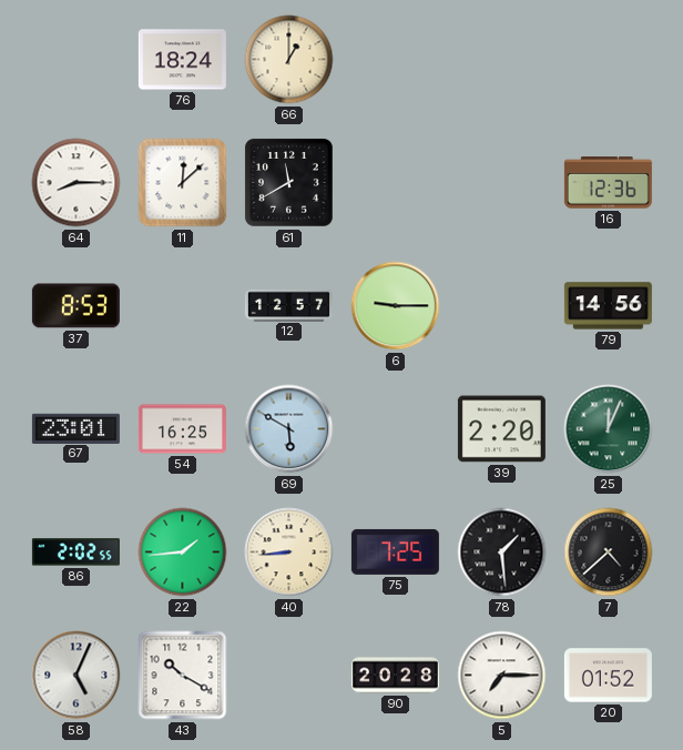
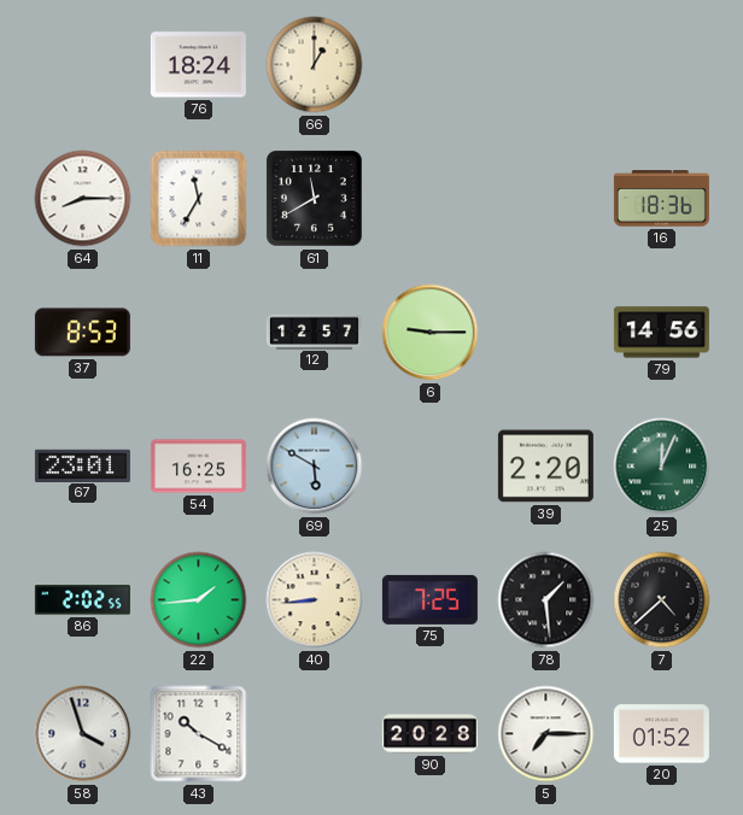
11: 12:08 -> 11:35
16: 12:36 -> 18:36
58: 5:04 -> 3:57
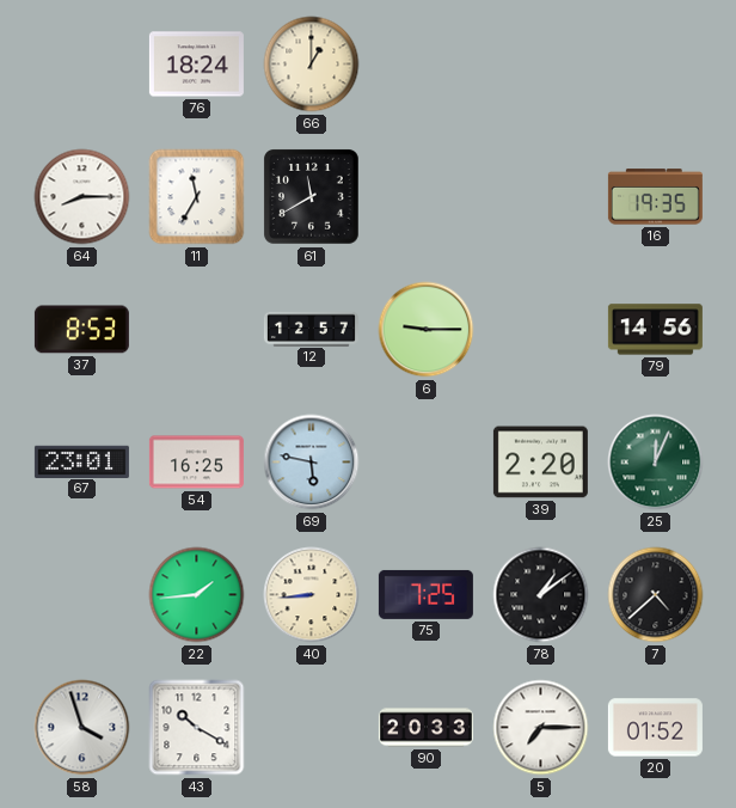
16: 18:36 -> 19:35
69: 5:50 -> 5:47
86: 2:02 -> none
78: 1:29 -> 1:09
90: 20:28 -> 20:33
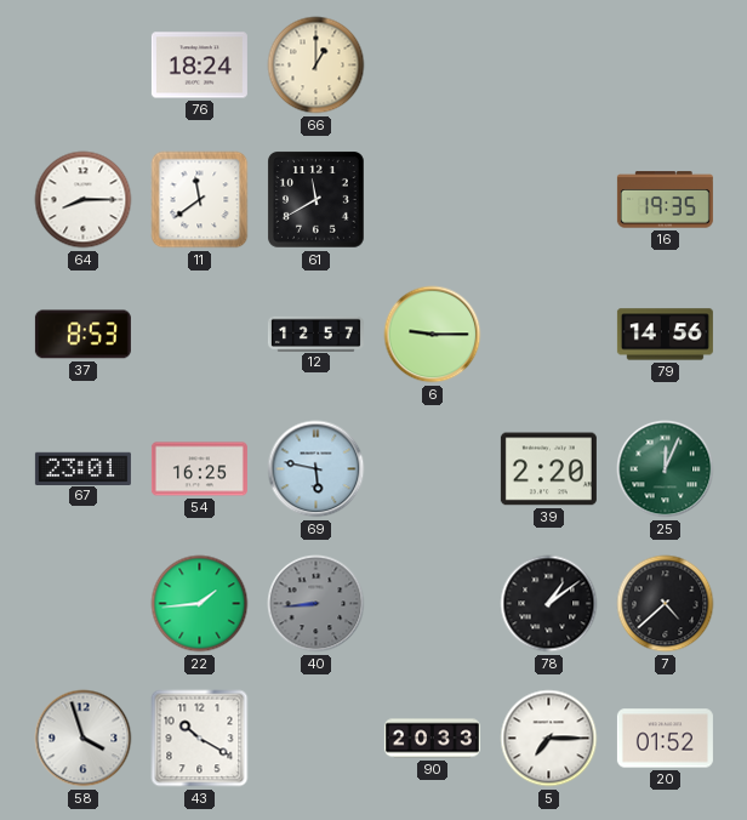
11: 11:35 -> 11:39
40 dial: cream -> grey
75: 7:25 -> none
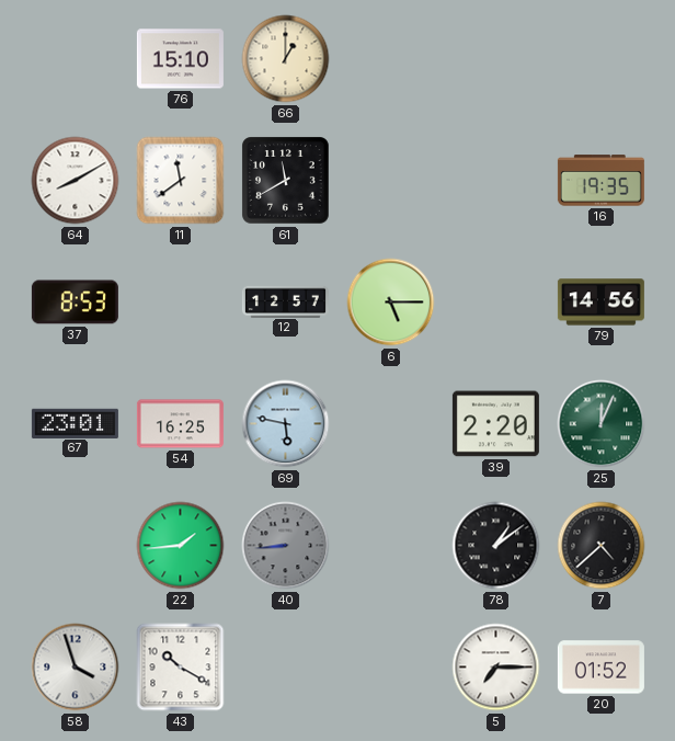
76: 18:24 -> 15:10
64: 8:15 -> 8:10
6: 9:15 -> 5:15
90: 20:33 -> none
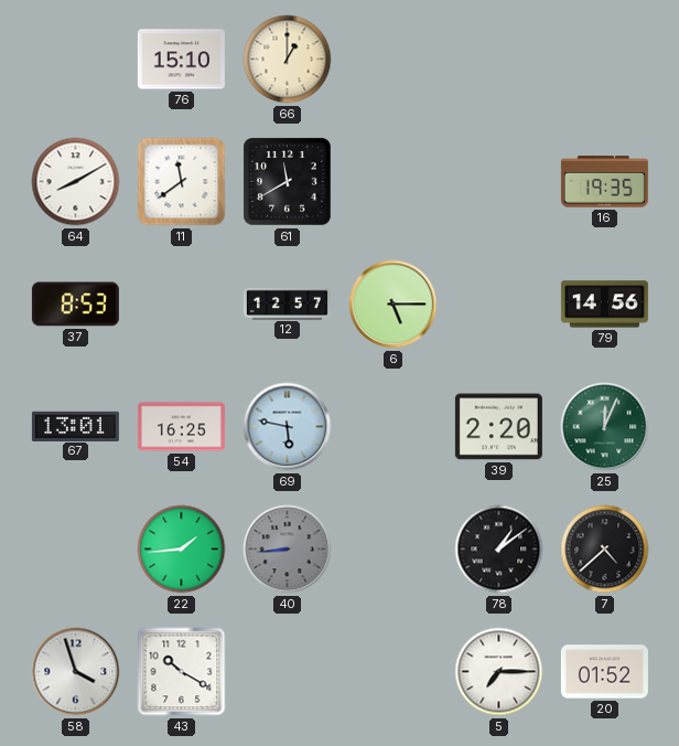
67: 23:01 -> 13:01
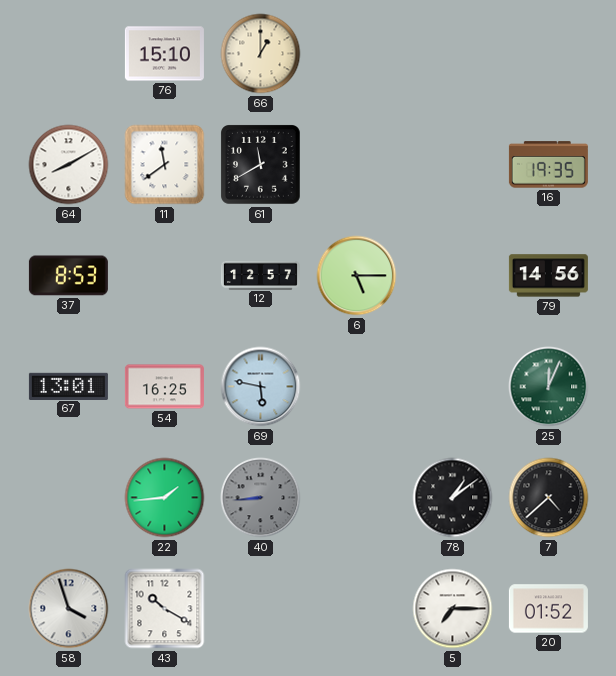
39: 2:20 -> none
